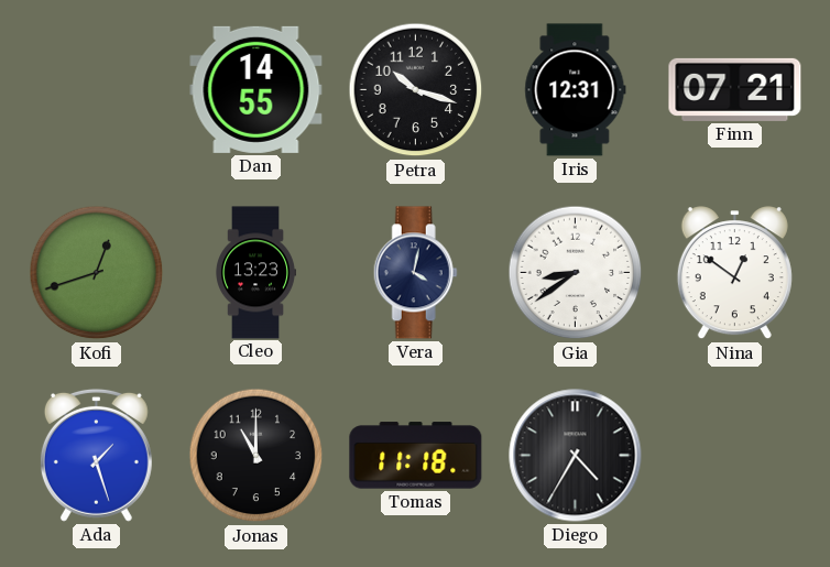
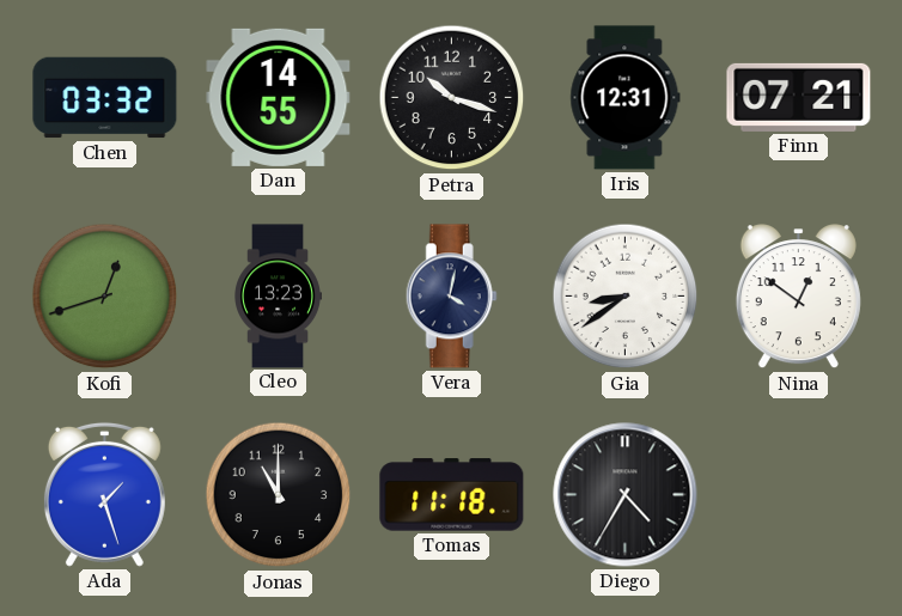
Chen: none -> 03:32
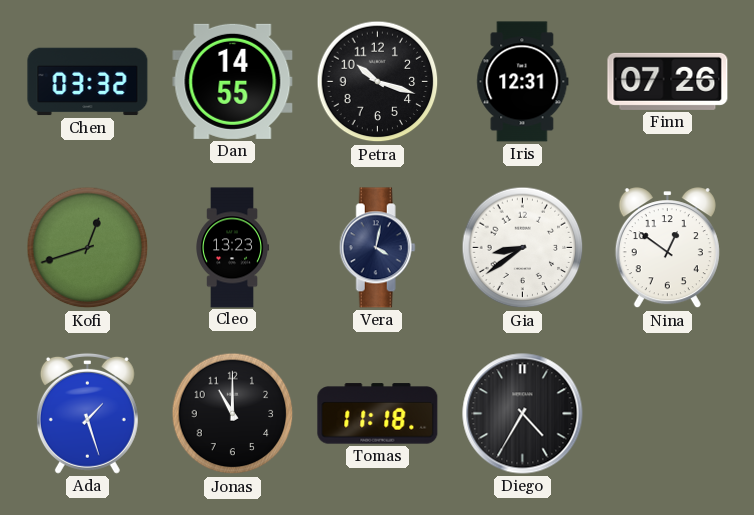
Finn: 07:21 -> 07:26
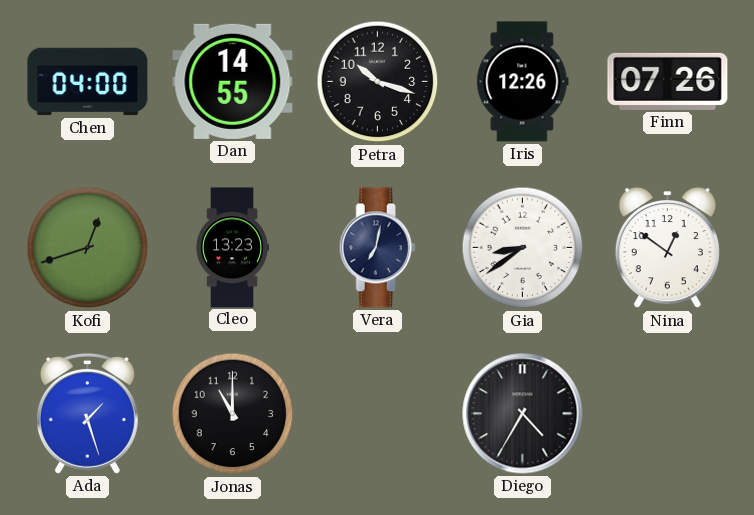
Chen: 03:32 -> 04:00
Iris: 12:31 -> 12:26
Vera: 4:02 -> 7:02
Tomas: 11:18 -> none
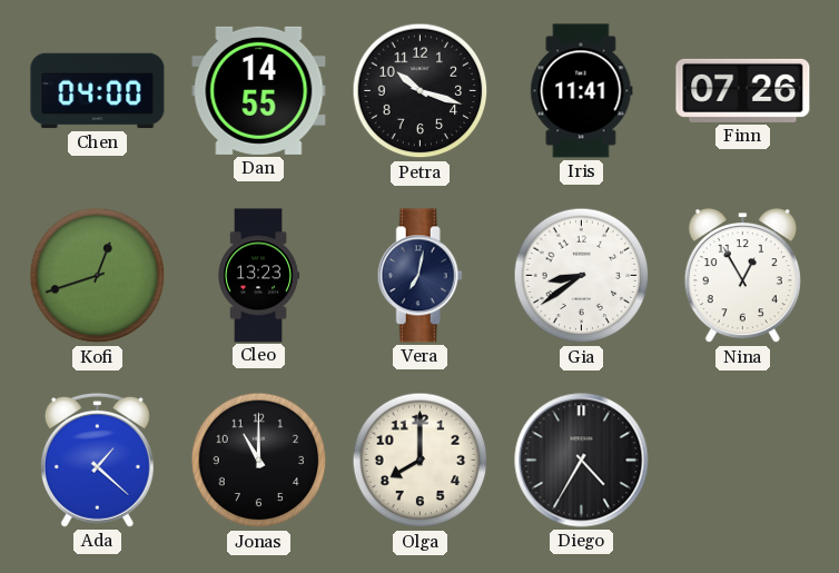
Iris: 12:26 -> 11:41
Nina: 12:51 -> 12:55
Ada: 1:27 -> 1:22
Olga: none -> 8:00
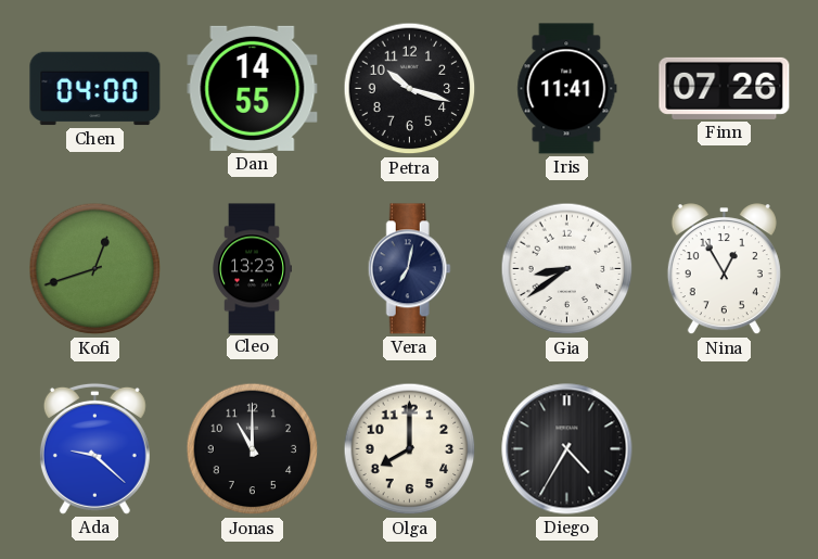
Ada: 1:22 -> 9:22
